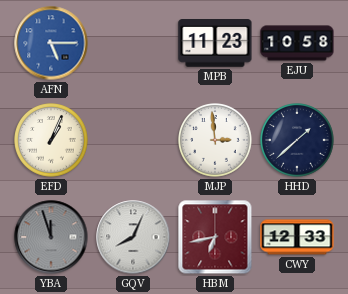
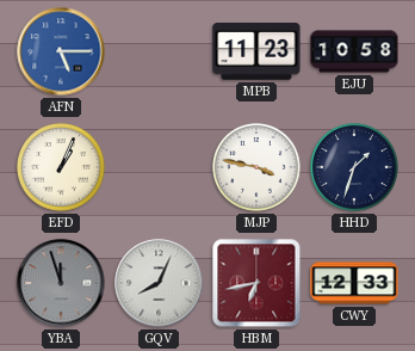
MJP: 2:59 -> 3:47
HHD: 1:38 -> 1:33
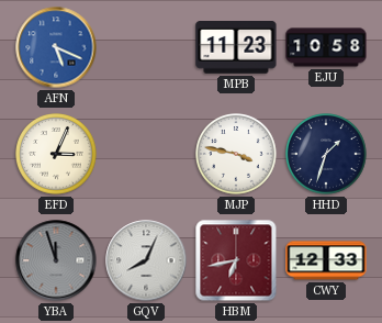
AFN: 5:15 -> 5:19
EFD: 1:04 -> 3:04
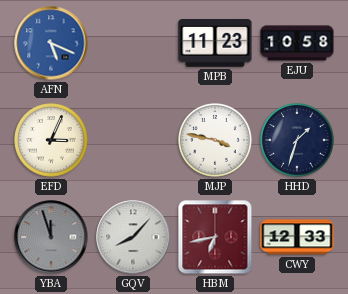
GQV: 8:04 -> 8:07
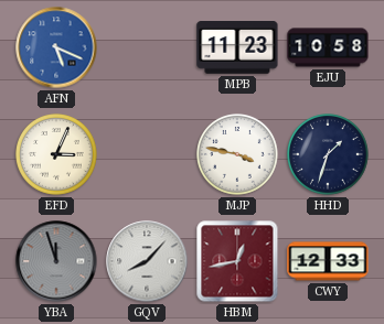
HBM: 6:43 -> 12:43
